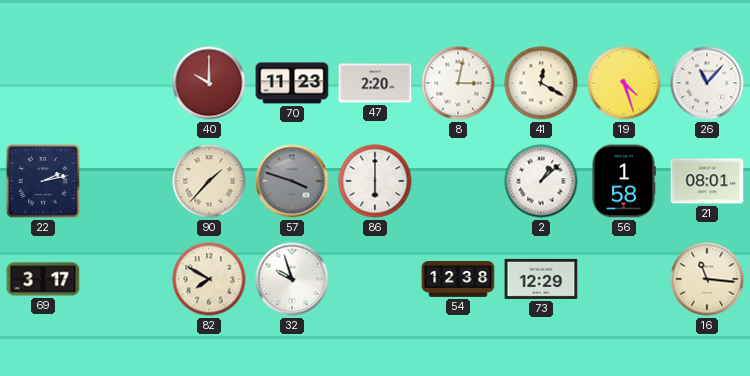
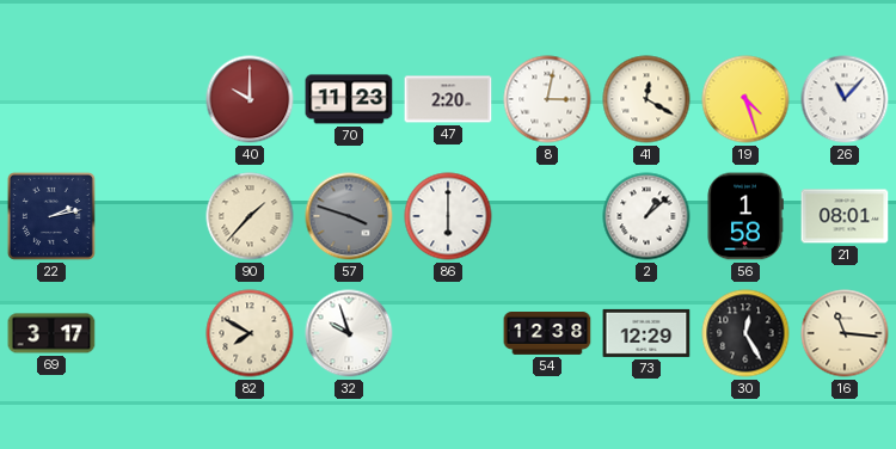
30: none -> 12:25
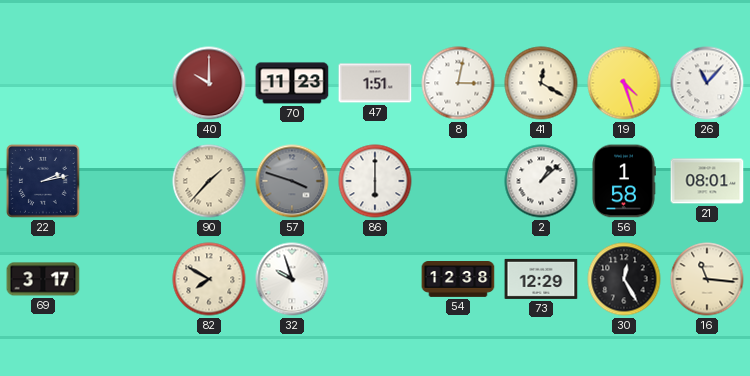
47: 2:20 -> 1:51
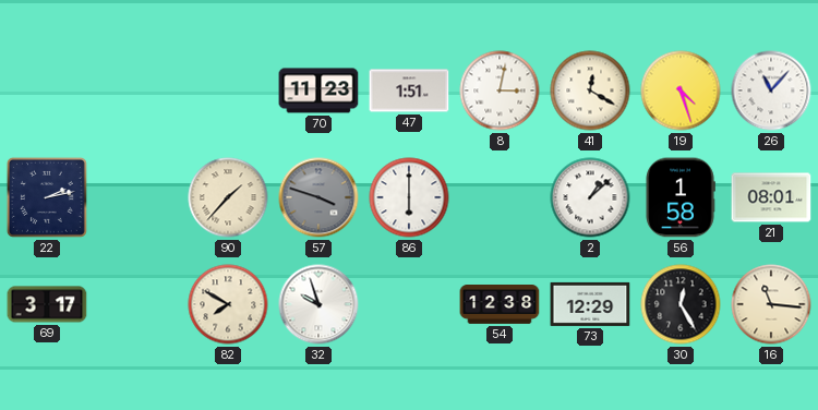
40: 10:00 -> none
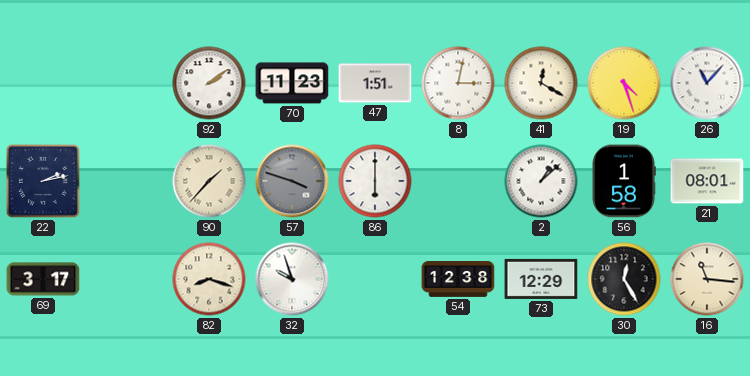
92: none -> 2:09
82: 7:50 -> 8:18
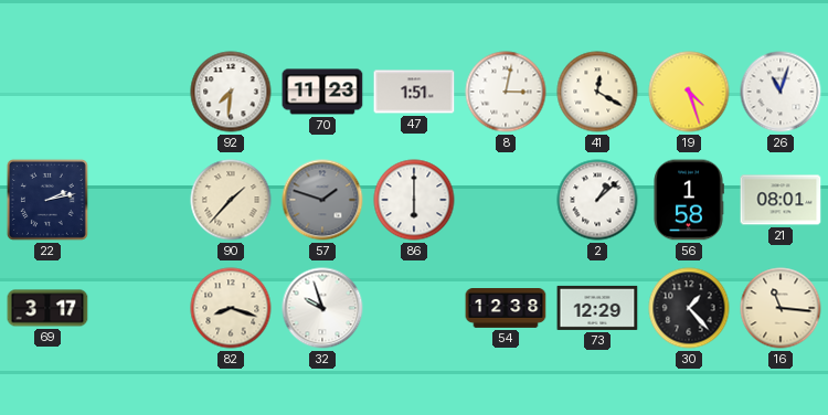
92: 2:09 -> 7:31
26: 11:07 -> 11:03
57: 3:48 -> 1:48
30: 12:25 -> 1:23
